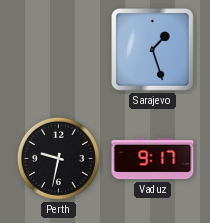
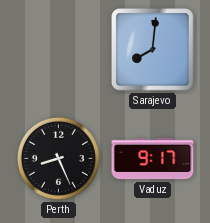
Sarajevo: 1:27 -> 8:01
Perth: 9:32 -> 8:26
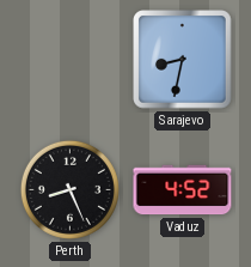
Sarajevo: 8:01 -> 8:32
Vaduz: 9:17 -> 4:52
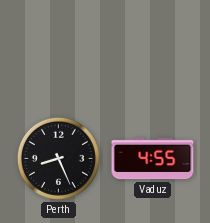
Sarajevo: 8:32 -> none
Vaduz: 4:52 -> 4:55
